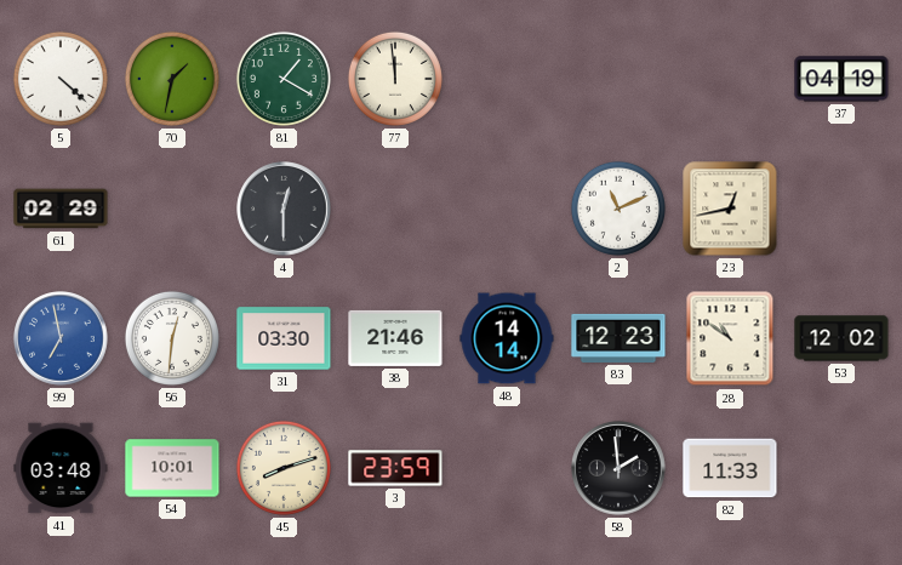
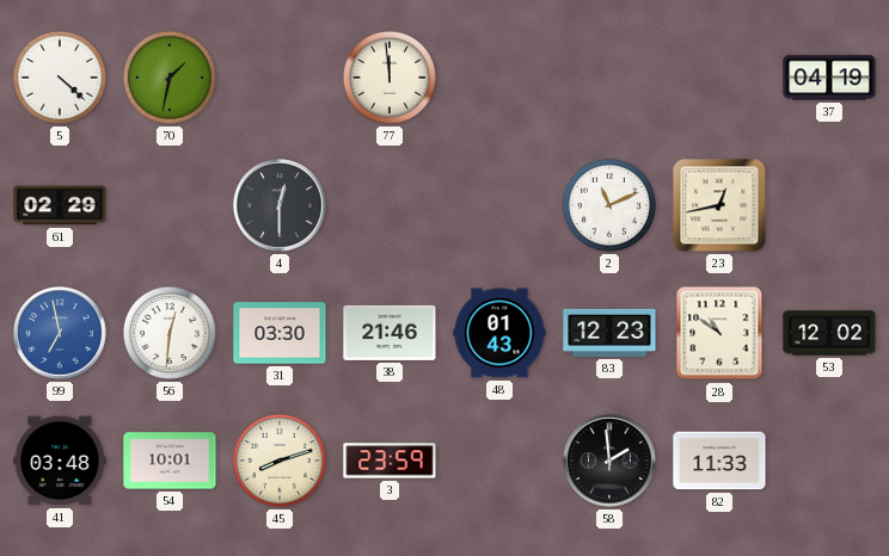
81: 1:20 -> none
48: 14:14 -> 01:43
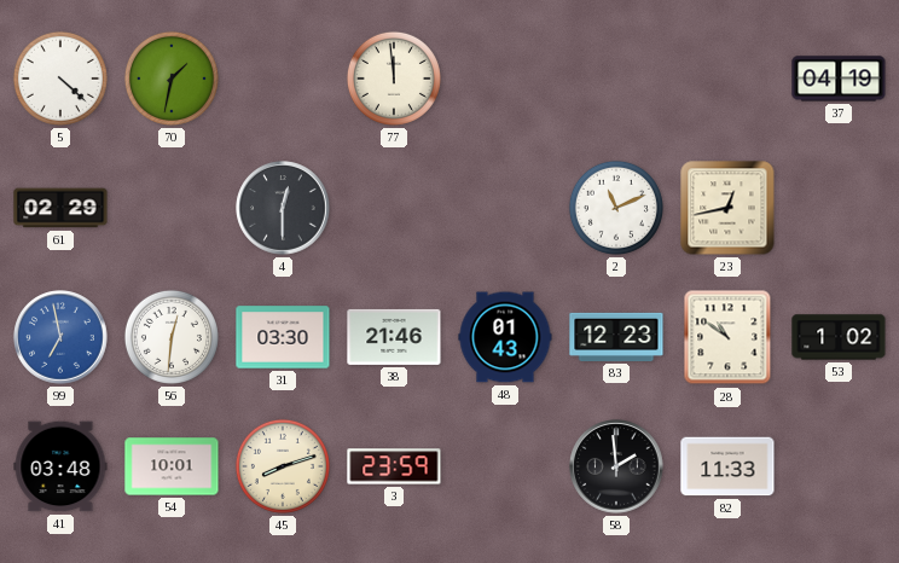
53: 12:02 -> 1:02
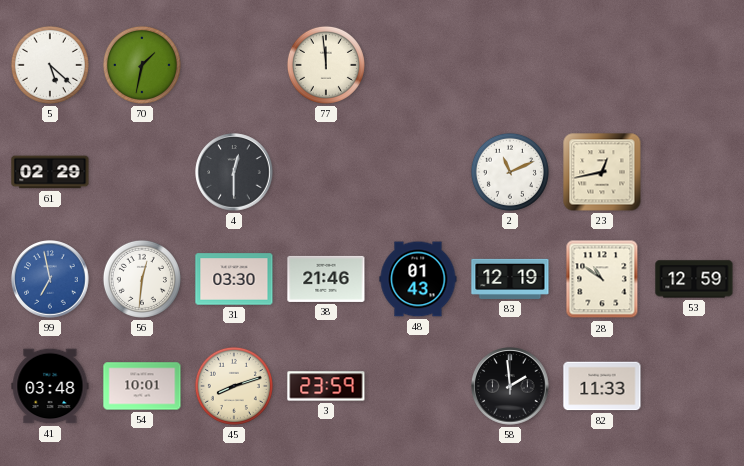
5: 4:22 -> 5:22
37: 04:19 -> none
83: 12:23 -> 12:19
53: 1:02 -> 12:59
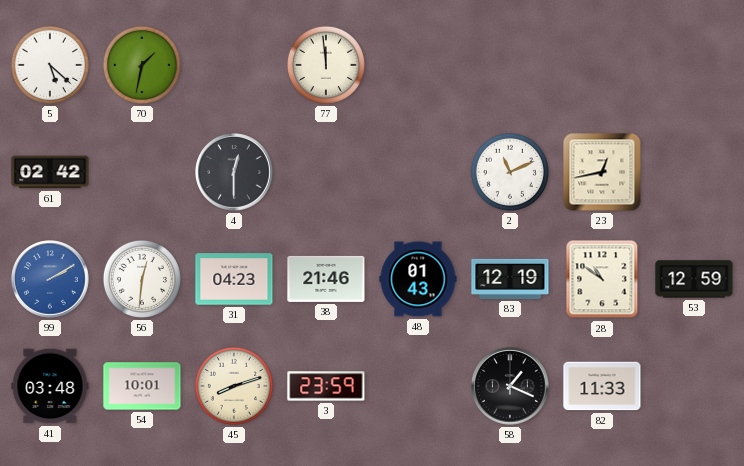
61: 02:29 -> 02:42
99: 6:58 -> 2:10
31: 03:30 -> 04:23
58: 1:59 -> 1:19
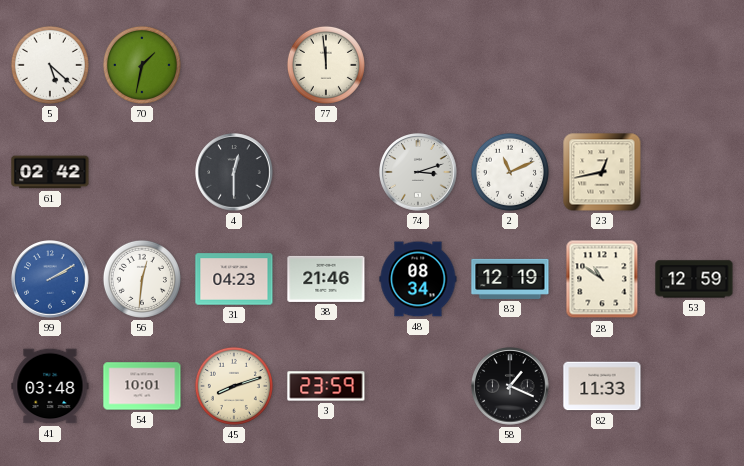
74: none -> 3:12
48: 01:43 -> 08:34
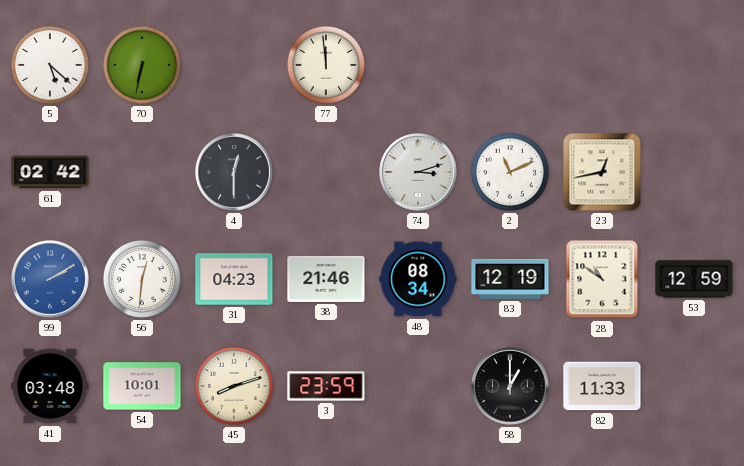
70: 1:32 -> 6:32
58: 1:19 -> 1:00
